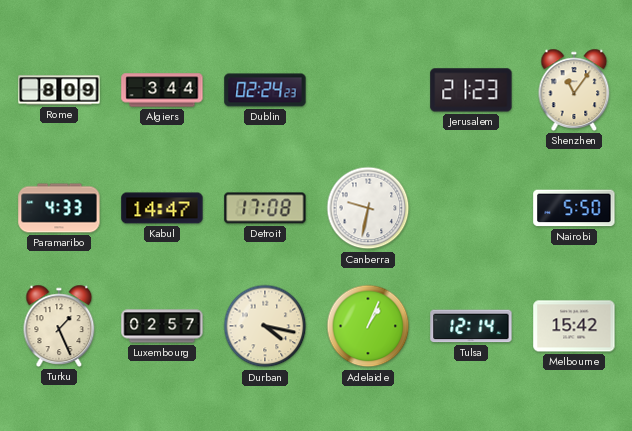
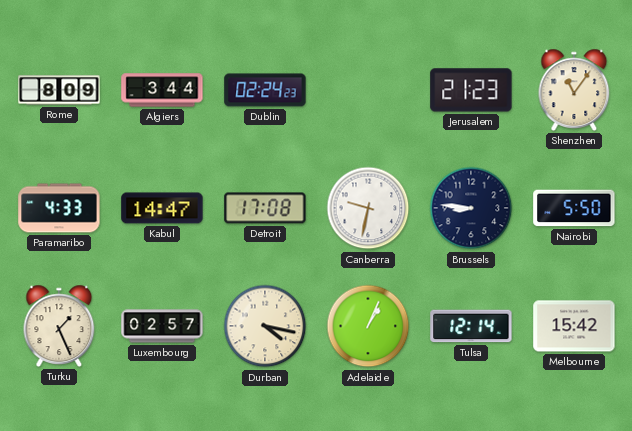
Brussels: none -> 8:46
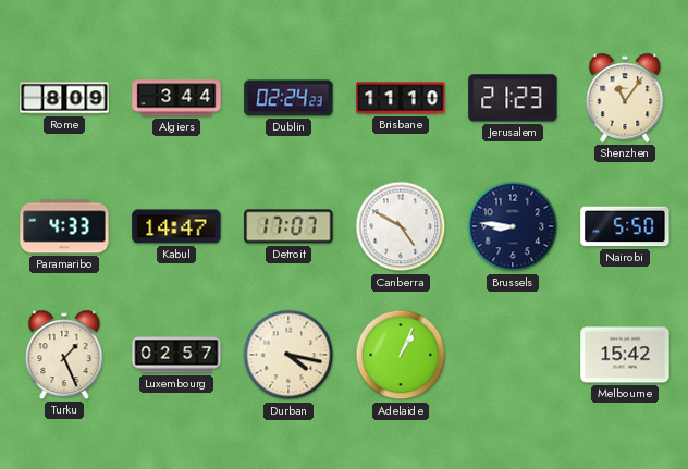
Brisbane: none -> 11:10
Detroit: 17:08 -> 17:07
Canberra: 9:32 -> 4:50
Tulsa: 12:14 -> none
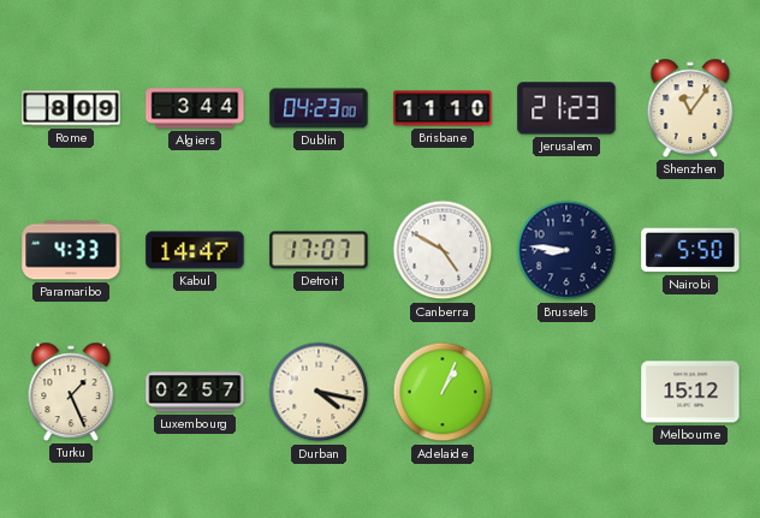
Dublin: 02:24 -> 04:23
Melbourne: 15:42 -> 15:12
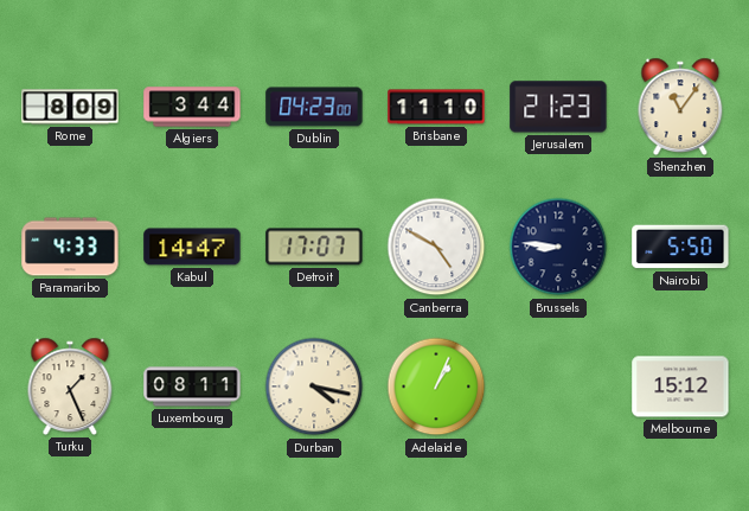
Luxembourg: 02:57 -> 08:11
